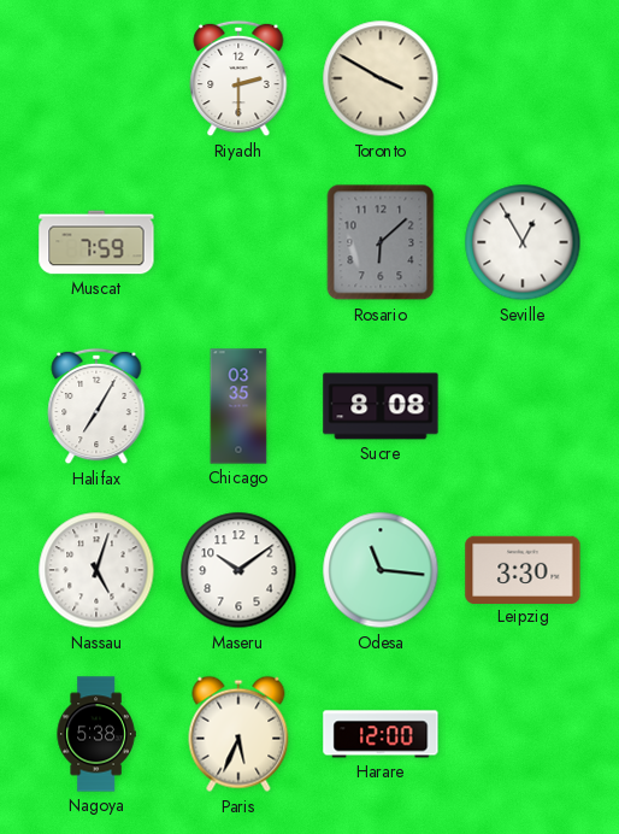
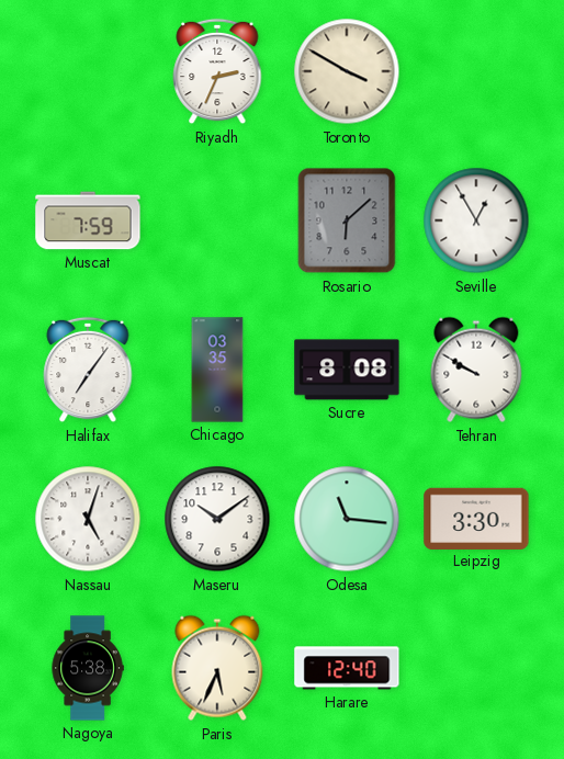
Riyadh: 2:30 -> 2:34
Halifax: 7:05 -> 7:06
Tehran: none -> 9:50
Harare: 12:00 -> 12:40
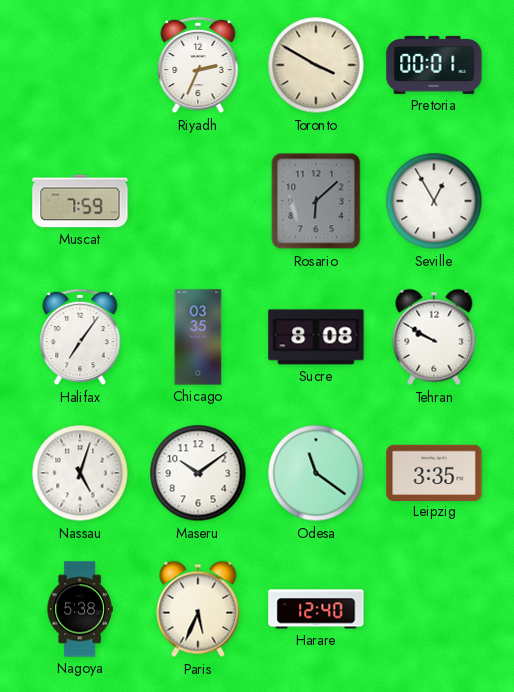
Pretoria: none -> 00:01
Odesa: 11:16 -> 11:21
Leipzig: 3:30 -> 3:35
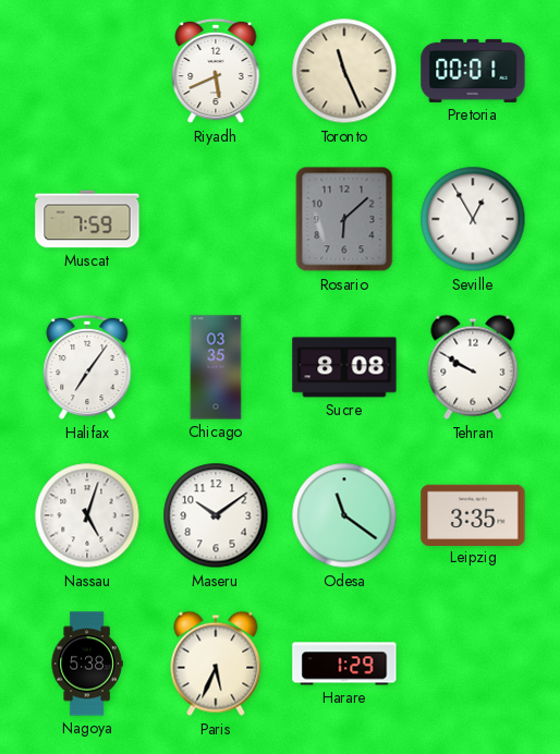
Riyadh: 2:34 -> 5:41
Toronto: 3:50 -> 11:26
Harare: 12:40 -> 1:29
